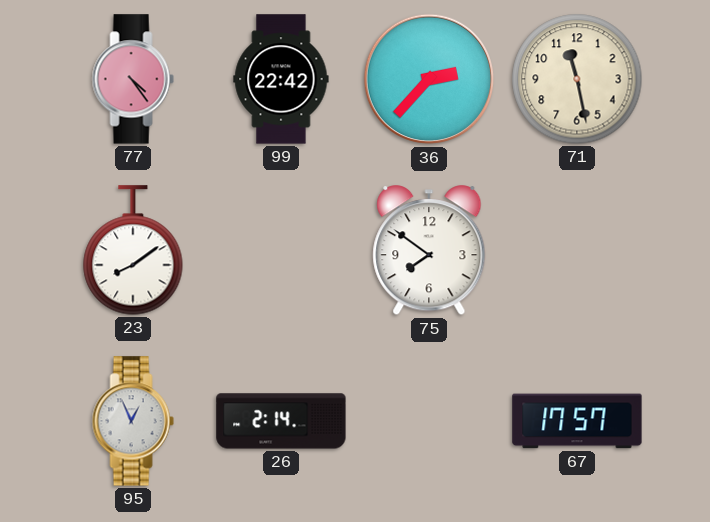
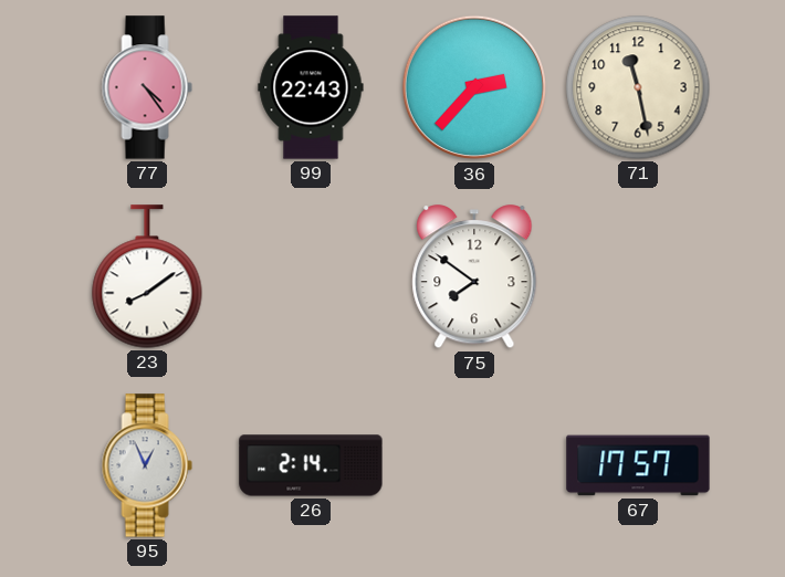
99: 22:42 -> 22:43
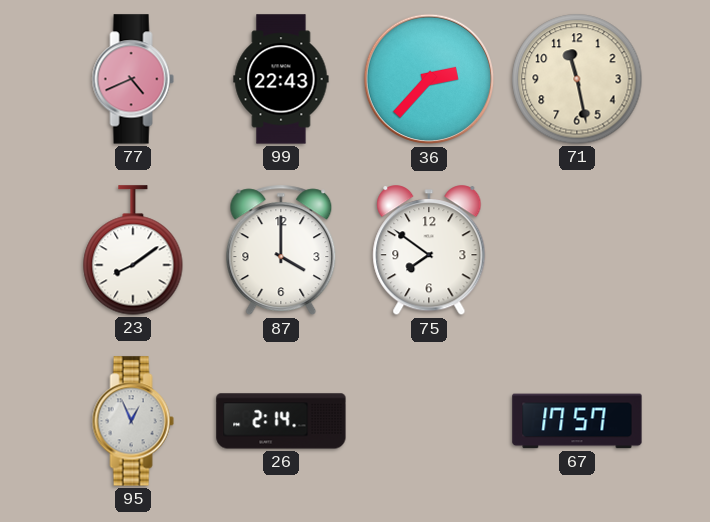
77: 4:24 -> 4:41
87: none -> 4:00
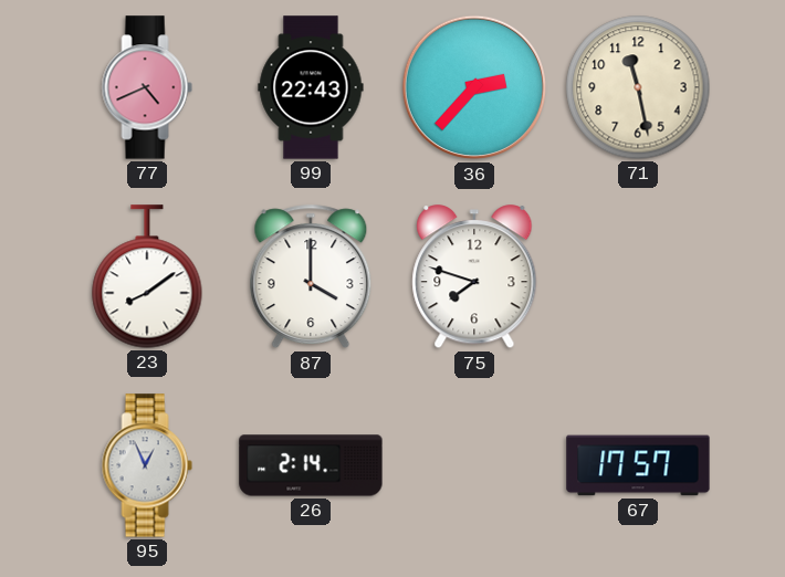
75: 7:51 -> 7:48
